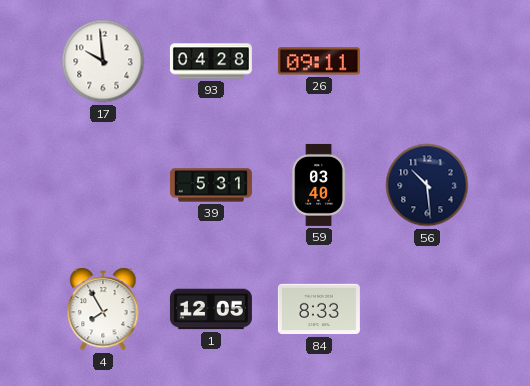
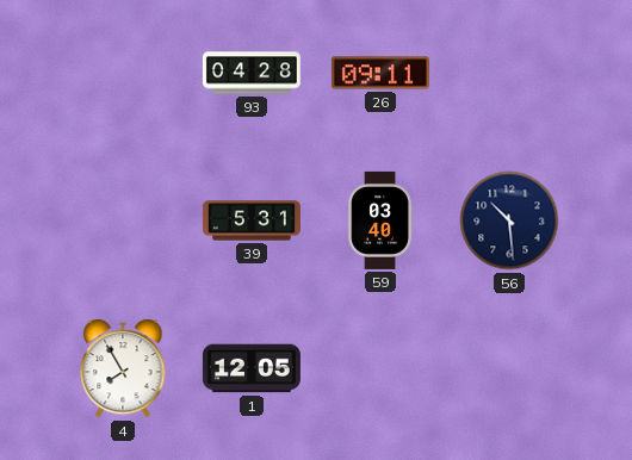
17: 9:59 -> none
84: 8:33 -> none
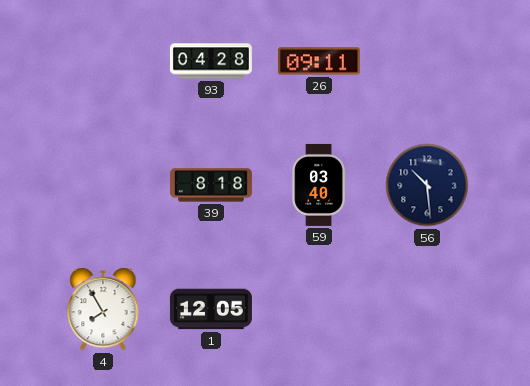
39: 5:31 -> 8:18
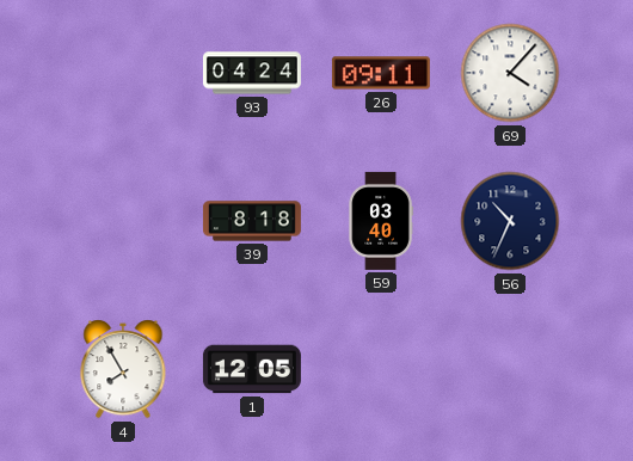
93: 04:28 -> 04:24
69: none -> 4:07
56: 10:29 -> 10:34
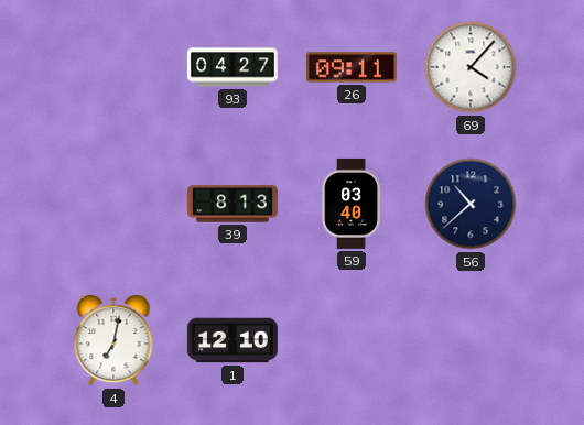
93: 04:24 -> 04:27
39: 8:18 -> 8:13
56: 10:34 -> 10:38
4: 7:55 -> 7:02
1: 12:05 -> 12:10
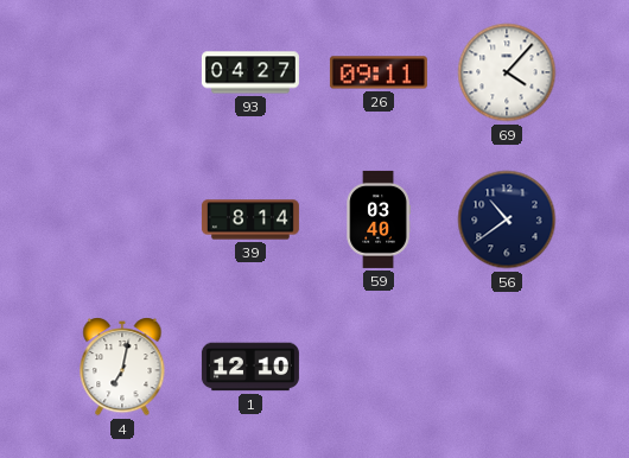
39: 8:13 -> 8:14
56: 10:38 -> 10:39
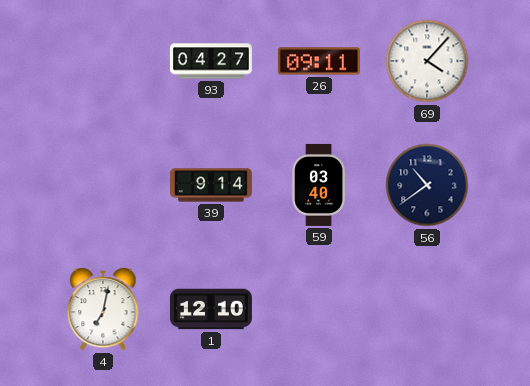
39: 8:14 -> 9:14
